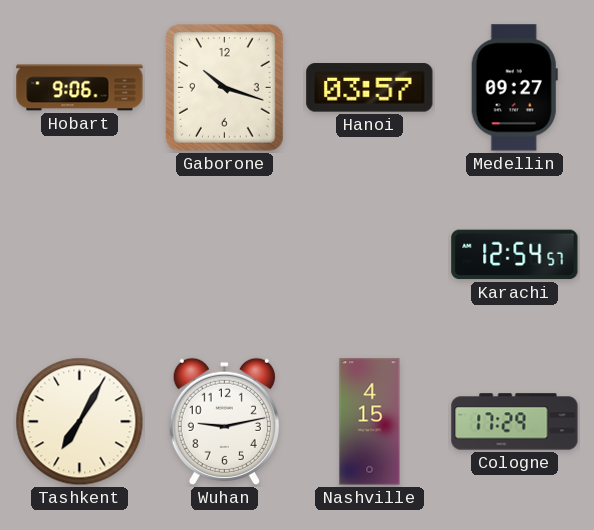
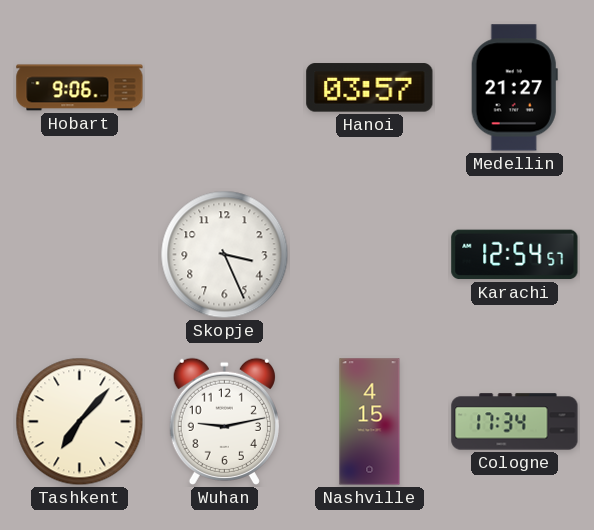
Gaborone: 10:18 -> none
Medellin: 09:27 -> 21:27
Skopje: none -> 3:26
Tashkent: 7:05 -> 7:07
Cologne: 17:29 -> 17:34
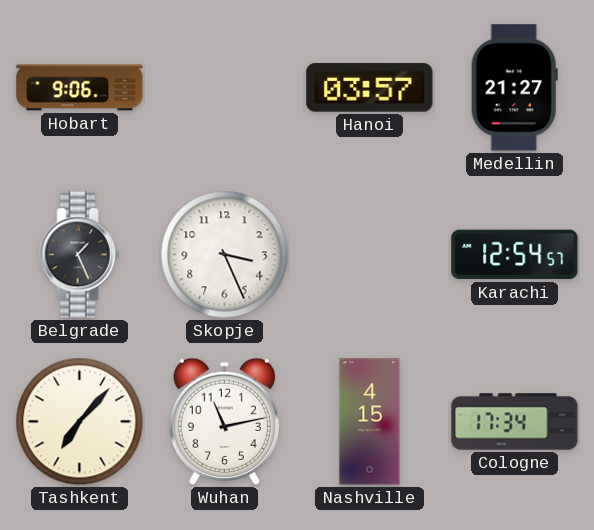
Belgrade: none -> 1:26
Wuhan: 9:13 -> 11:13
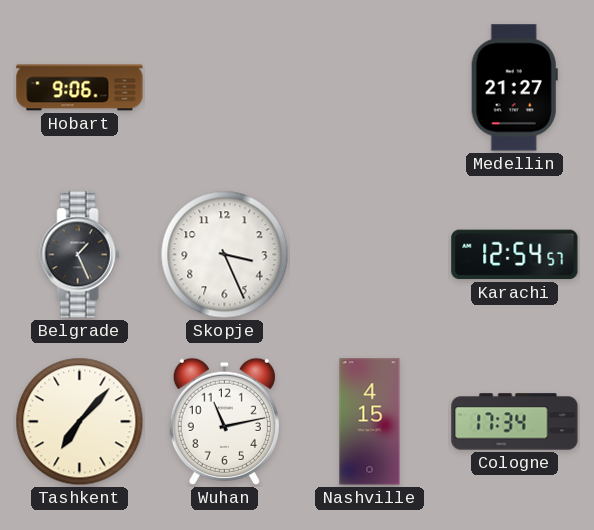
Hanoi: 03:57 -> none
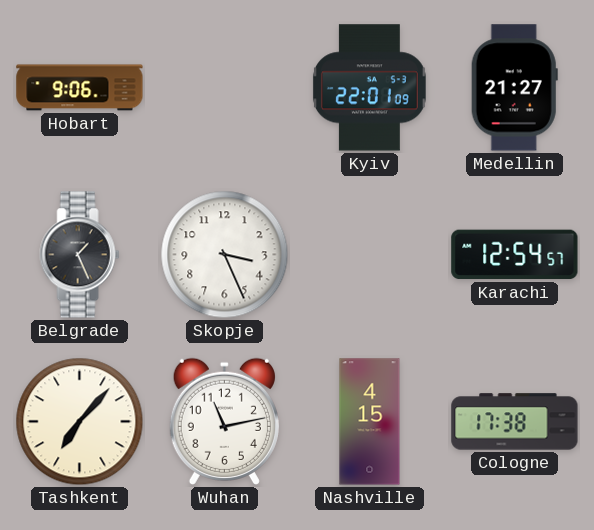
Kyiv: none -> 22:01
Cologne: 17:34 -> 17:38
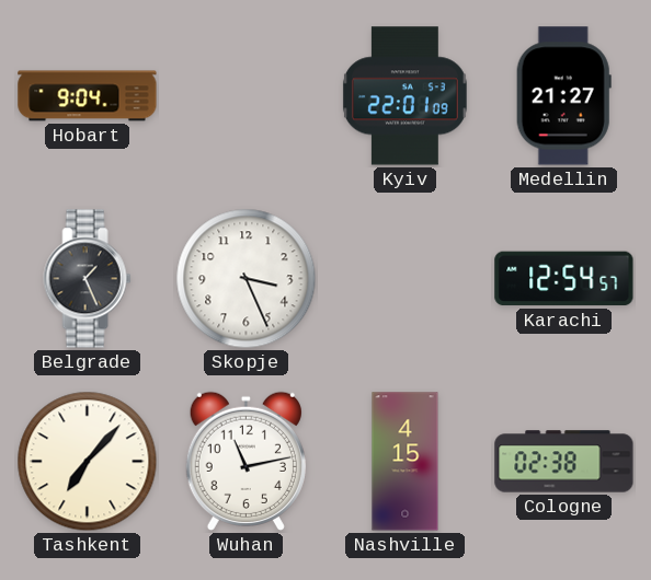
Hobart: 9:06 -> 9:04
Cologne: 17:38 -> 02:38
